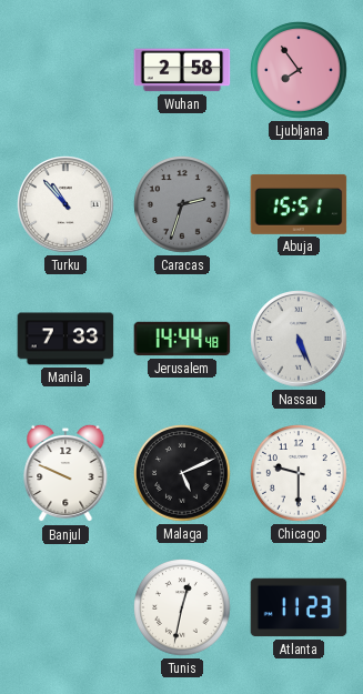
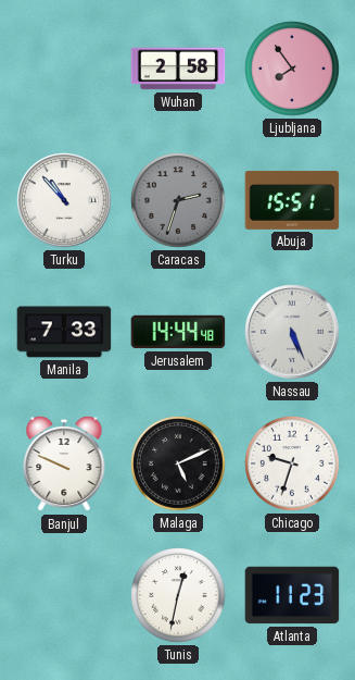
Chicago: 9:30 -> 9:33
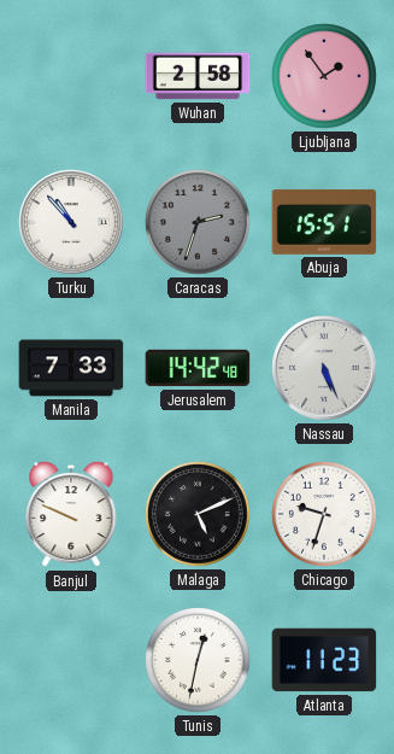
Ljubljana: 7:54 -> 1:54
Jerusalem: 14:44 -> 14:42
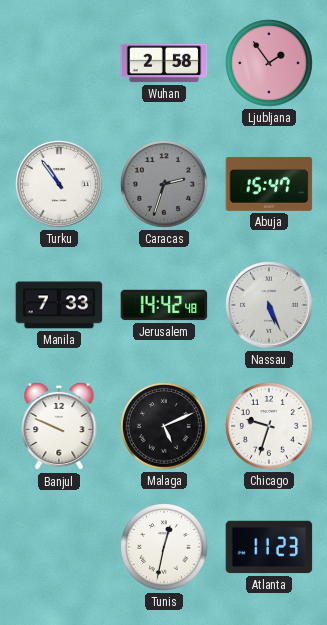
Turku: 10:53 -> 10:54
Abuja: 15:51 -> 15:47
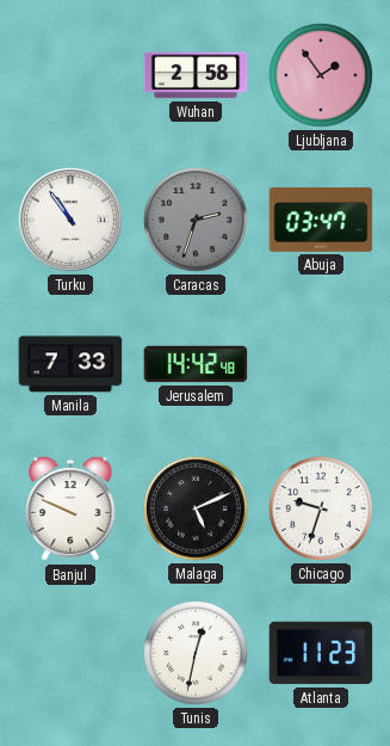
Abuja: 15:47 -> 03:47
Nassau: 5:26 -> none
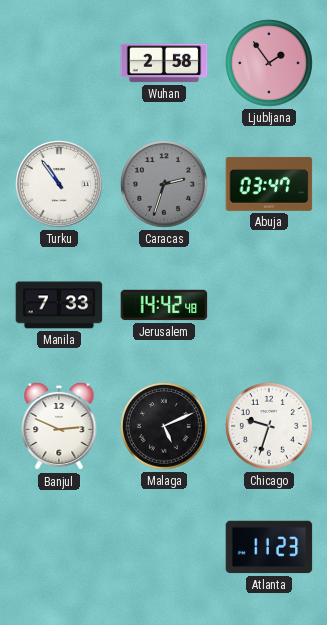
Banjul: 9:49 -> 2:49
Tunis: 12:32 -> none
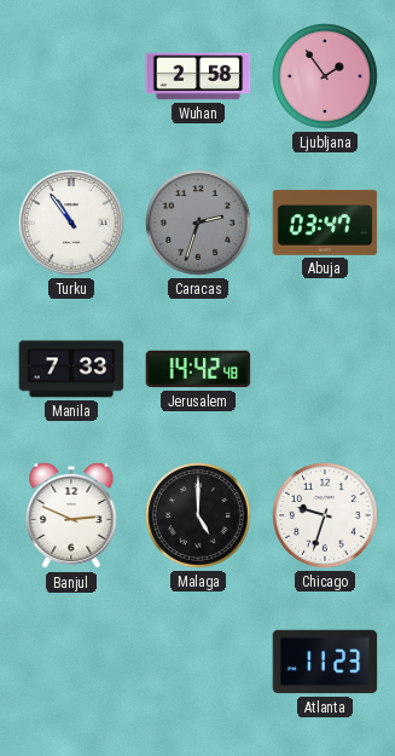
Malaga: 5:11 -> 5:00
